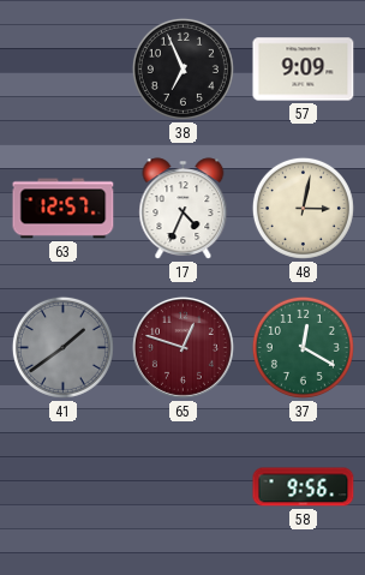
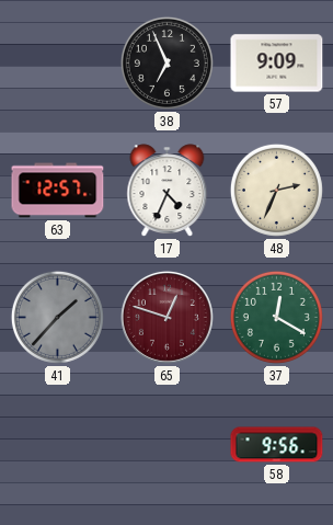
48: 3:02 -> 2:34
41: 1:39 -> 1:37
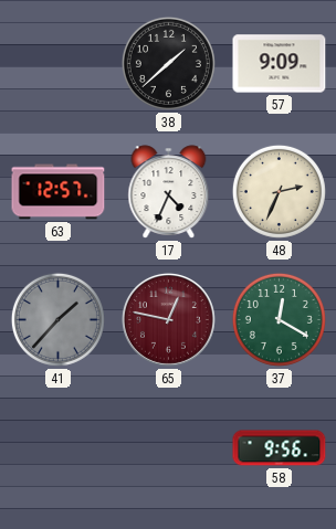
38: 6:56 -> 1:38
65: 12:48 -> 12:47
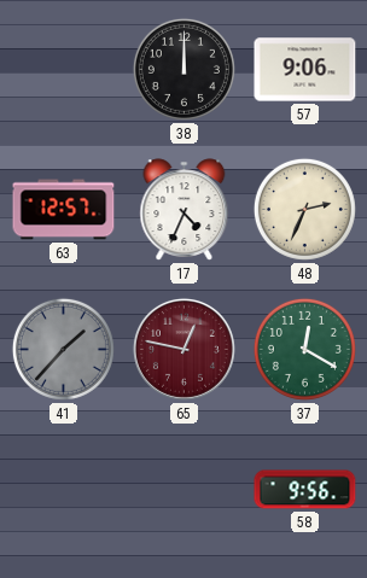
38: 1:38 -> 12:00
57: 9:09 -> 9:06
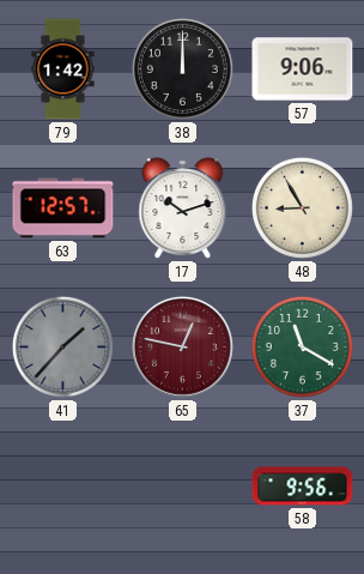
79: none -> 1:42
17: 4:34 -> 10:12
48: 2:34 -> 8:55
37: 12:20 -> 11:20
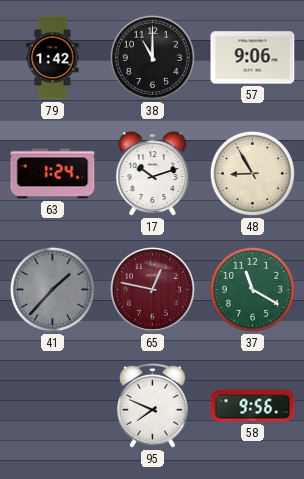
38: 12:00 -> 11:00
63: 12:57 -> 1:24
95: none -> 7:49
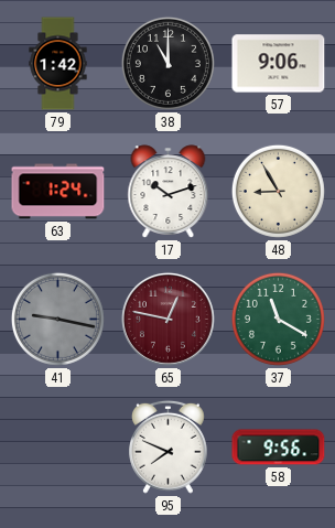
41: 1:37 -> 9:17
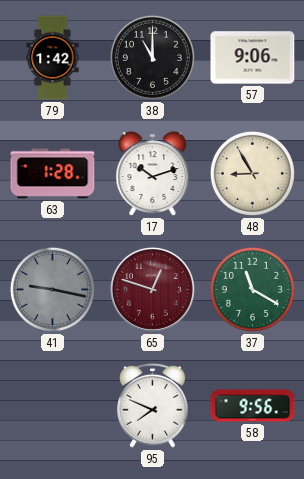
63: 1:24 -> 1:28
65: 12:47 -> 12:48
